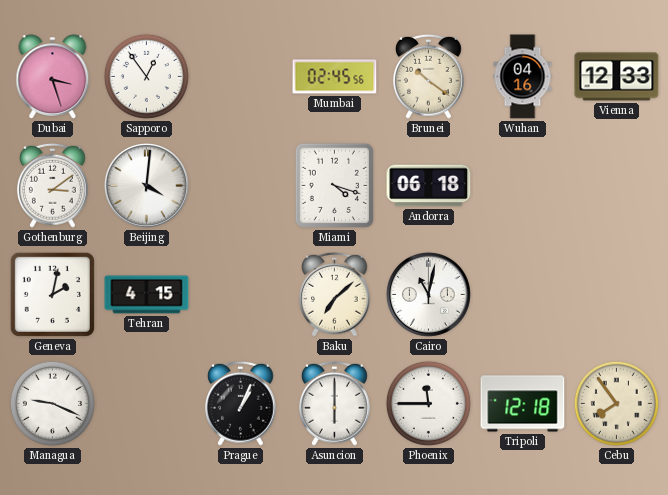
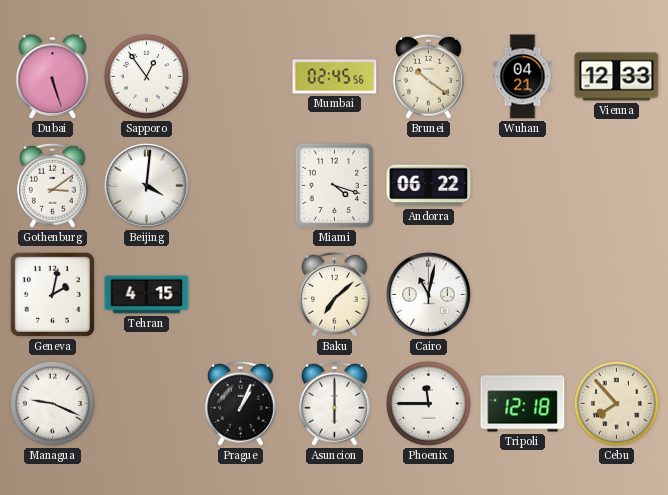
Dubai: 3:27 -> 5:27
Wuhan: 04:16 -> 04:21
Andorra: 06:18 -> 06:22
Cebu: 7:54 -> 7:53
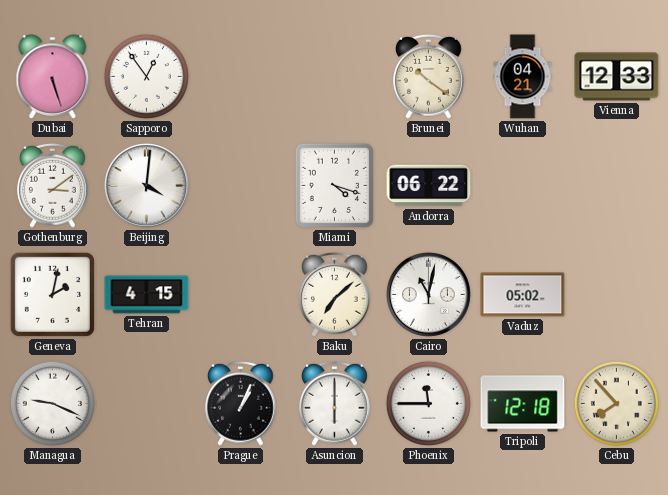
Mumbai: 02:45 -> none
Vaduz: none -> 05:02
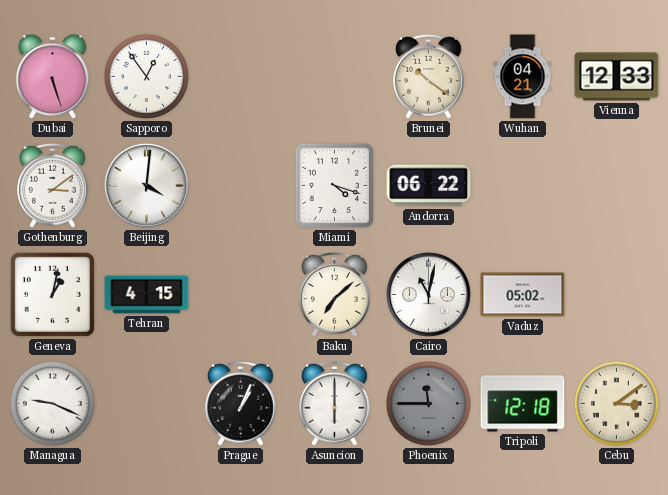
Geneva: 2:02 -> 1:02
Phoenix dial: white -> grey
Cebu: 7:53 -> 3:09
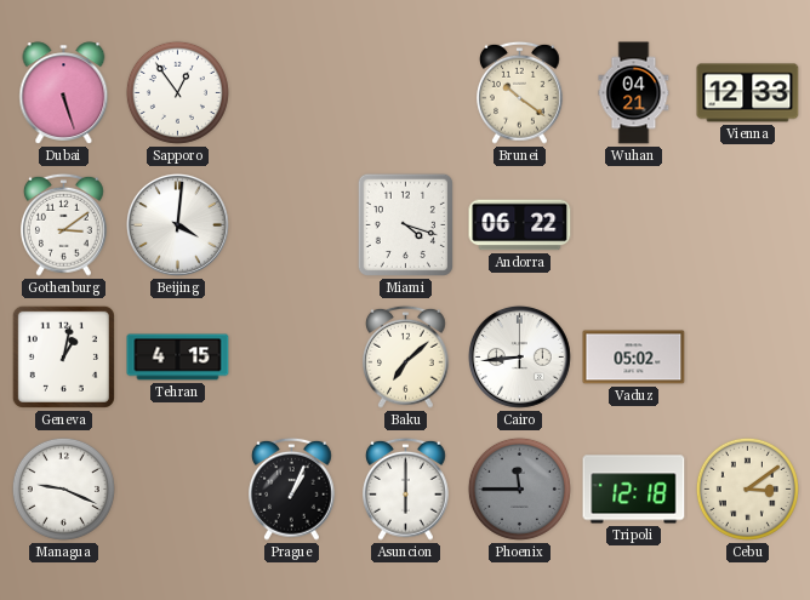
Cairo: 11:02 -> 8:44
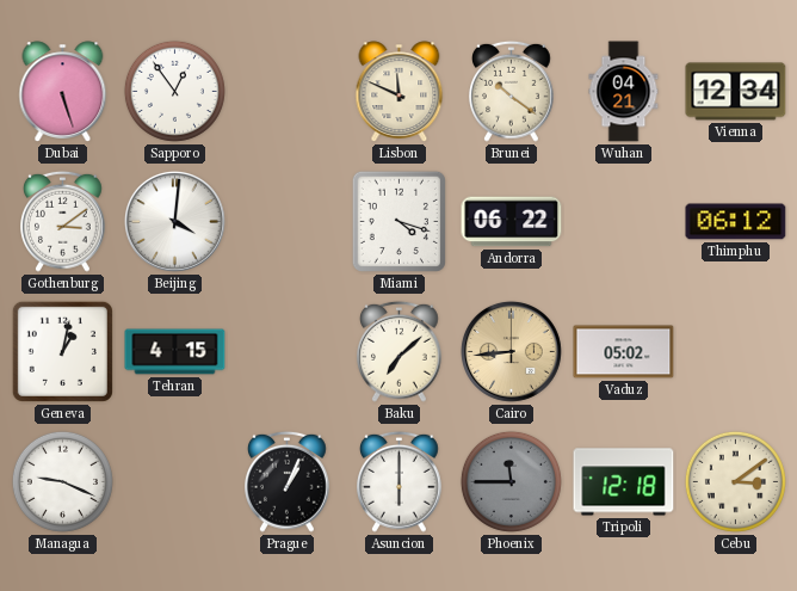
Lisbon: none -> 11:49
Vienna: 12:33 -> 12:34
Thimphu: none -> 06:12
Cairo dial: white -> champagne
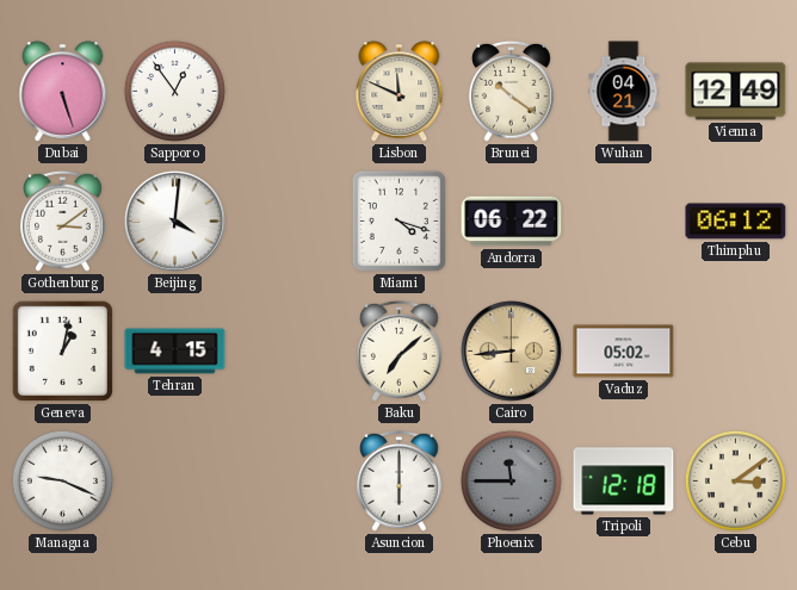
Vienna: 12:34 -> 12:49
Prague: 1:04 -> none
